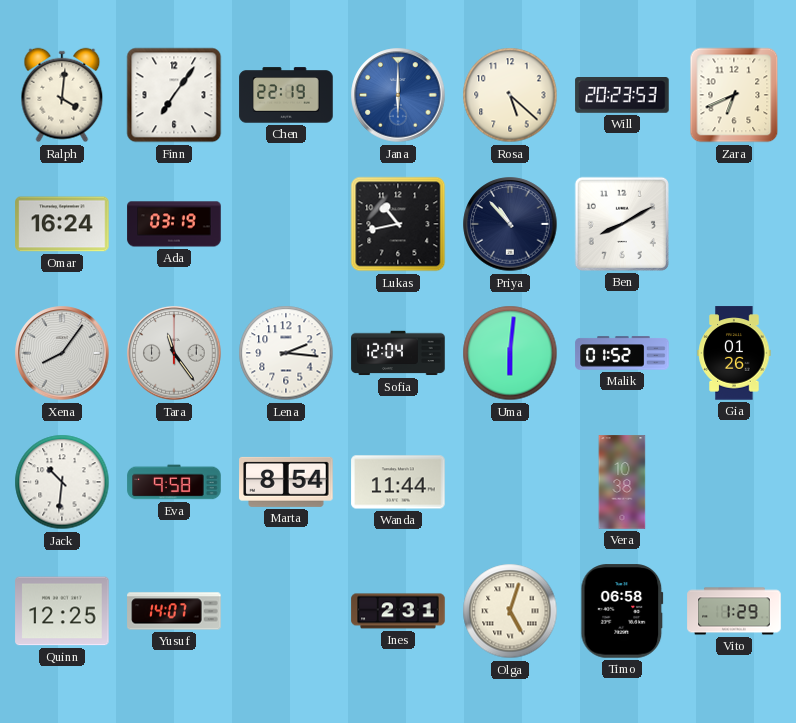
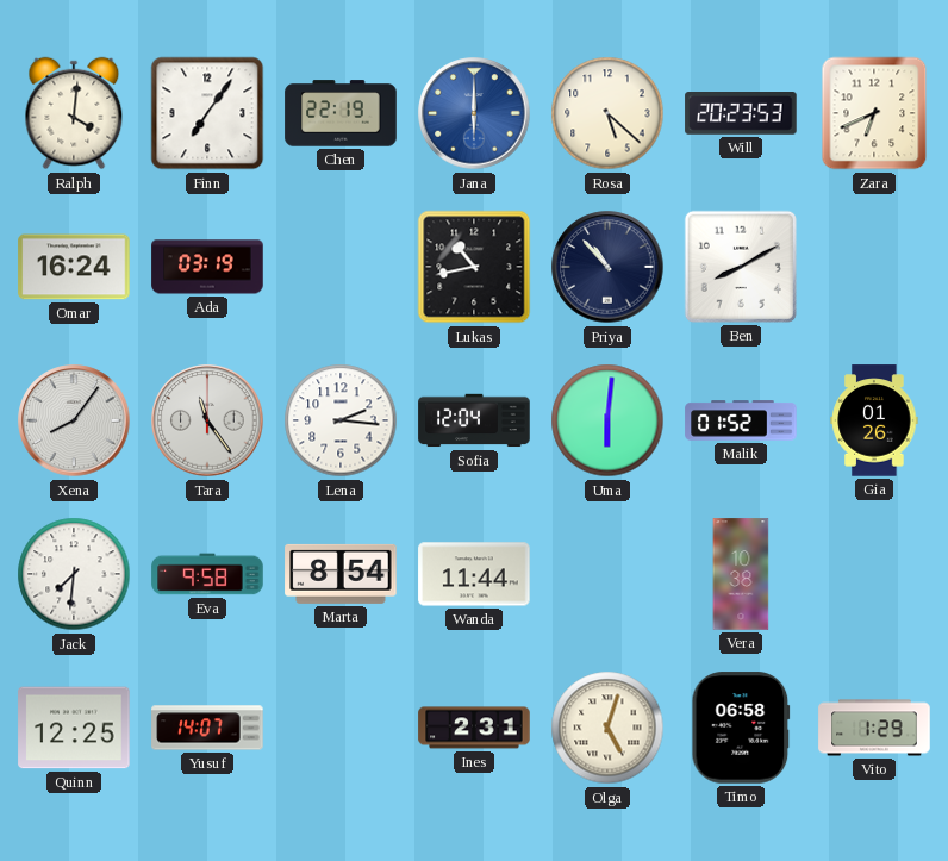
Jack: 10:31 -> 7:31
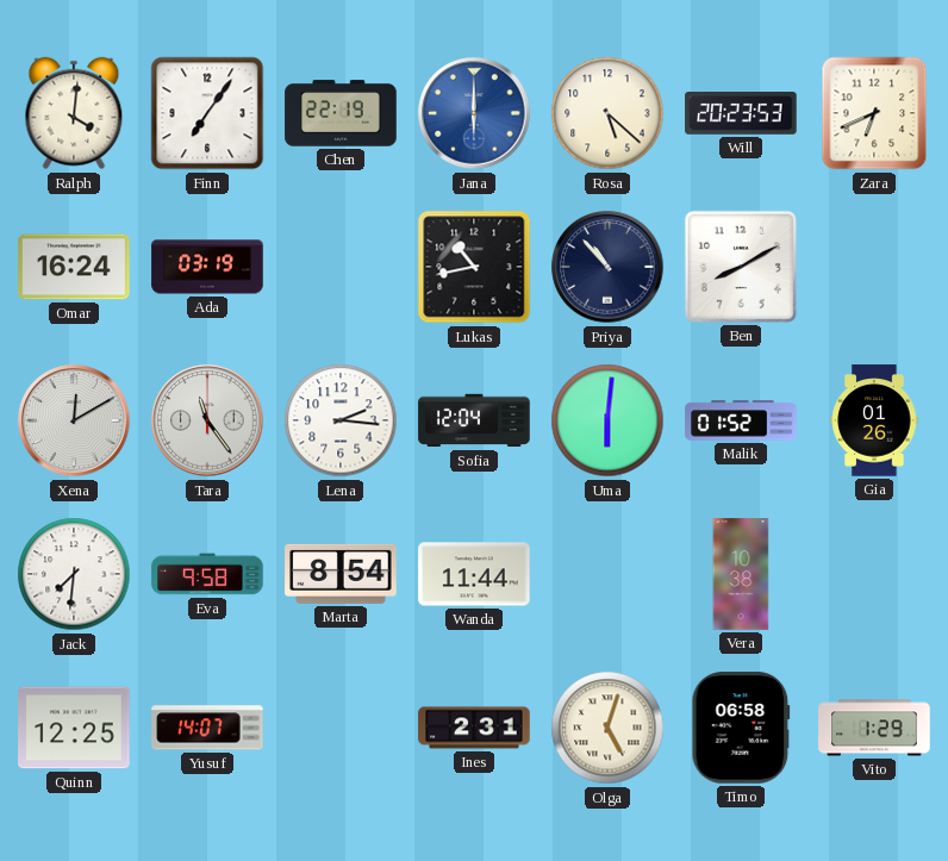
Xena: 8:06 -> 12:10
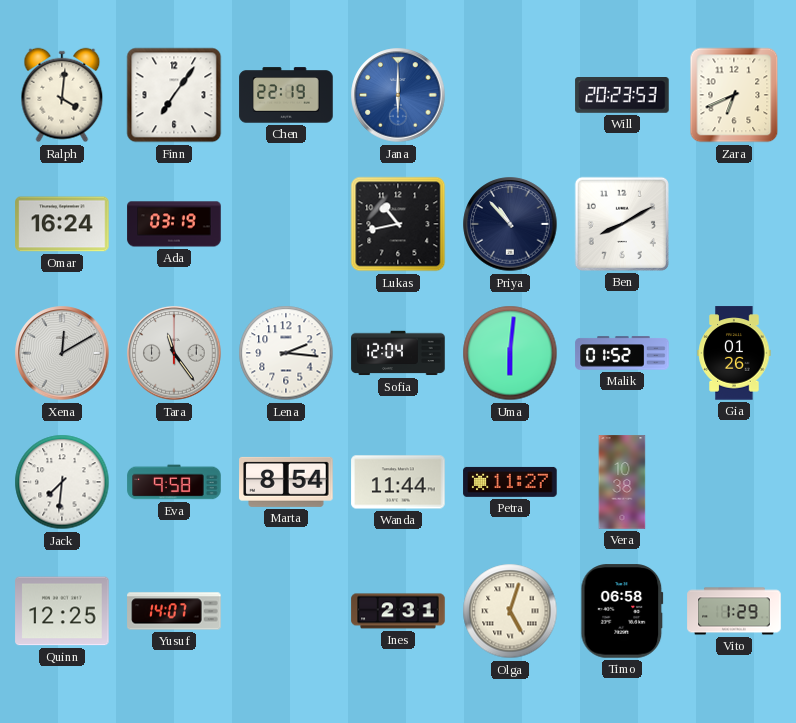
Rosa: 5:22 -> none
Petra: none -> 11:27
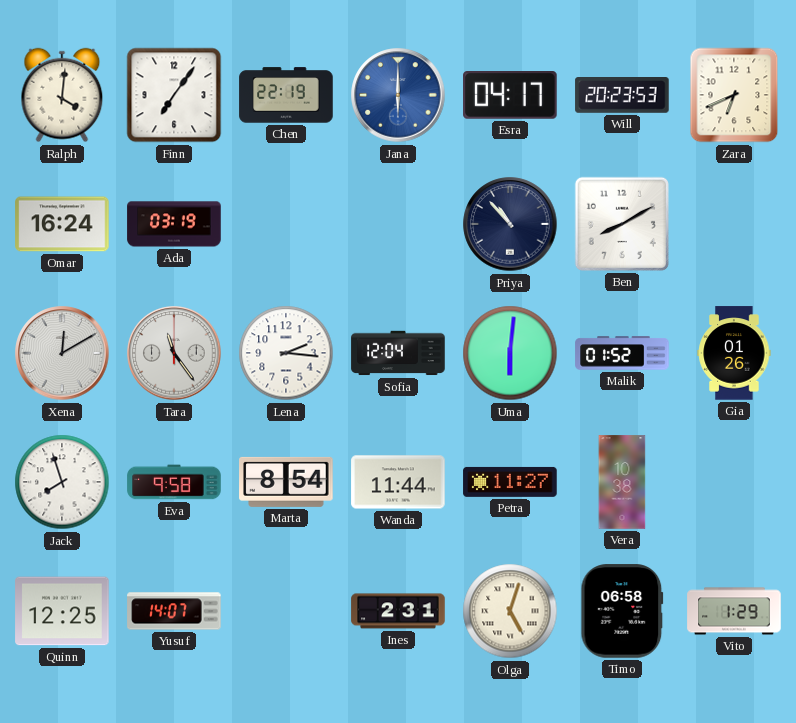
Esra: none -> 04:17
Lukas: 10:43 -> none
Jack: 7:31 -> 7:57
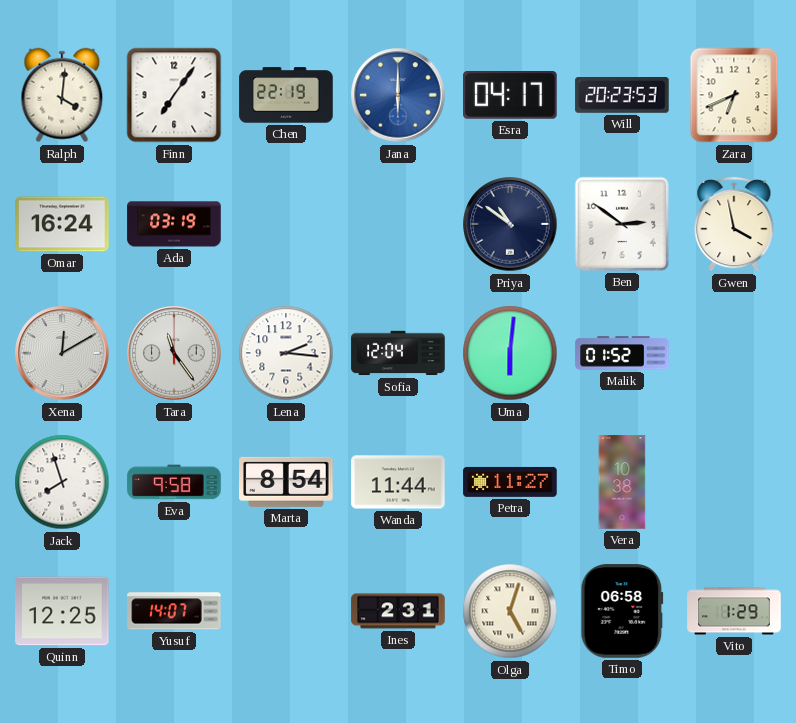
Priya: 10:53 -> 10:51
Ben: 8:10 -> 2:51
Gwen: none -> 3:58
Gia: 01:26 -> none
